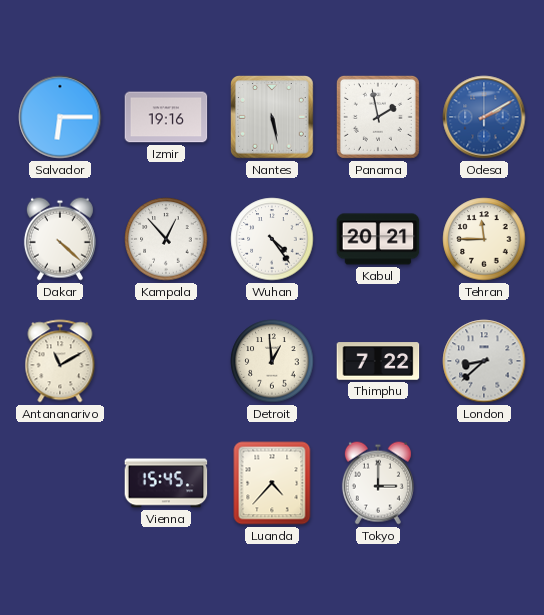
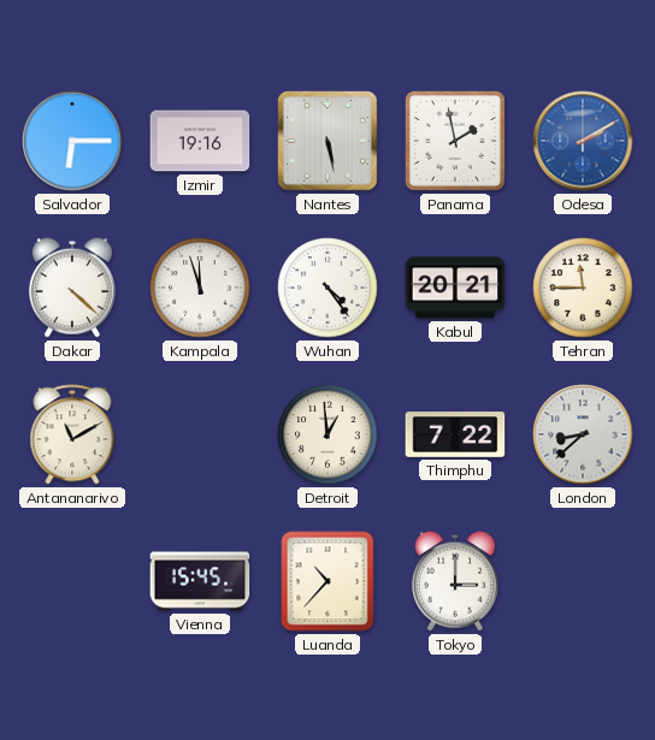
Kampala: 12:53 -> 11:57
Luanda: 4:37 -> 10:37
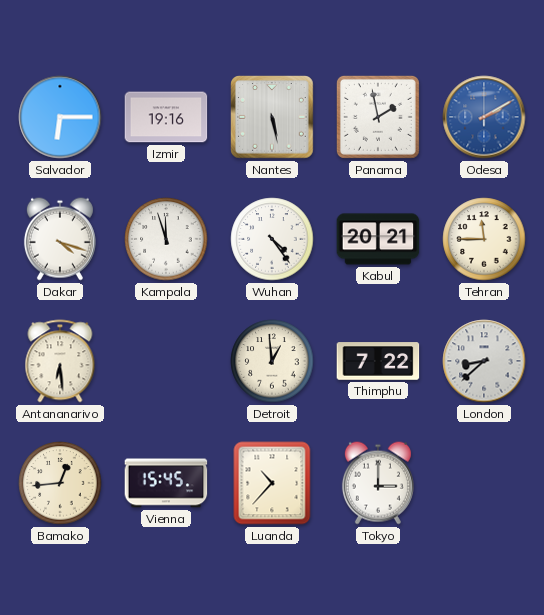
Dakar: 4:22 -> 4:18
Antananarivo: 11:10 -> 6:29
Bamako: none -> 12:44
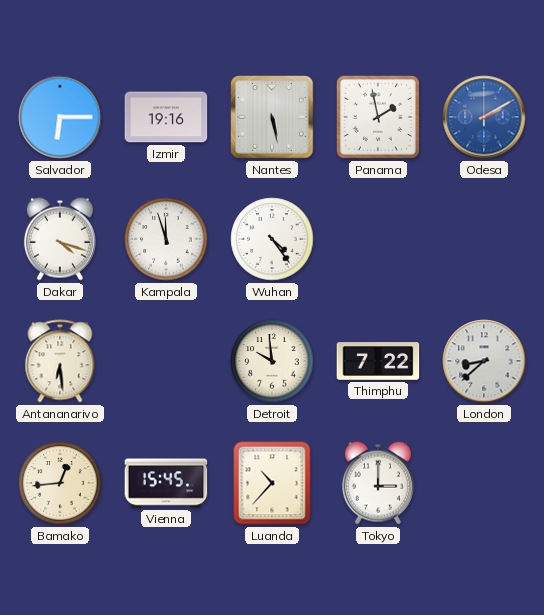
Kabul: 20:21 -> none
Tehran: 11:45 -> none
Detroit: 12:59 -> 9:59
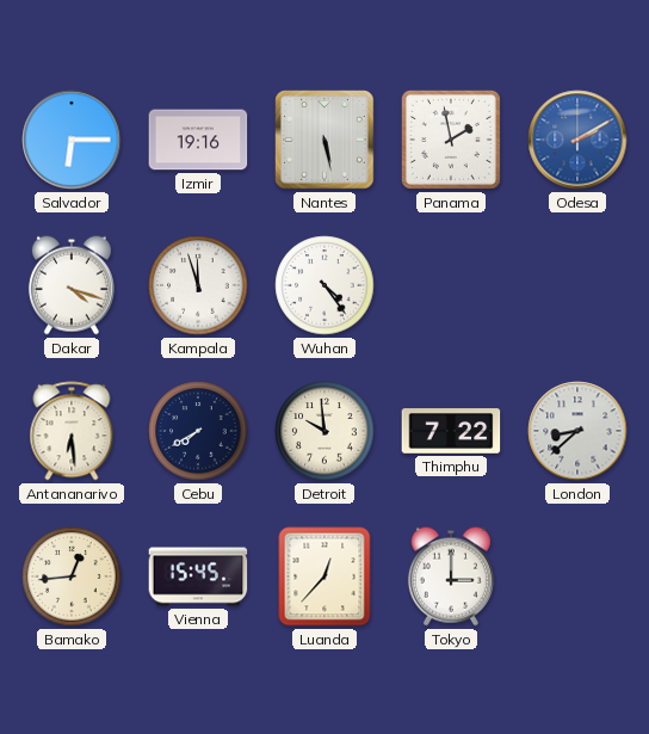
Cebu: none -> 7:40
Luanda: 10:37 -> 12:37
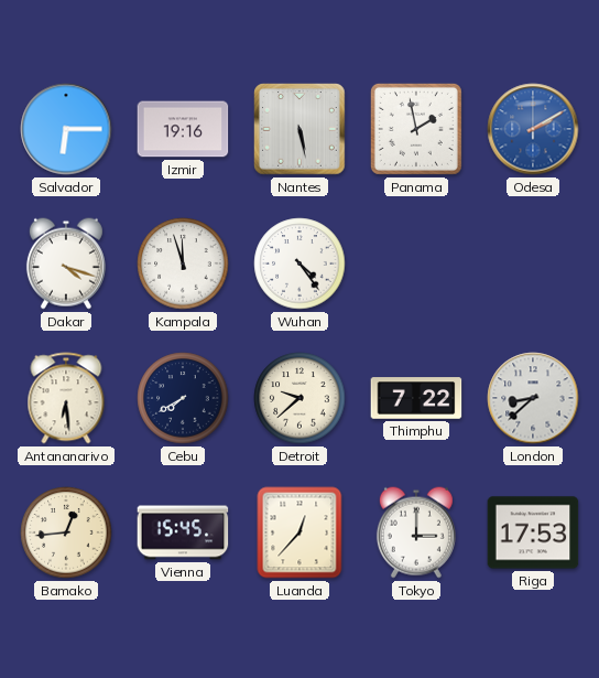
Detroit: 9:59 -> 9:38
Riga: none -> 17:53
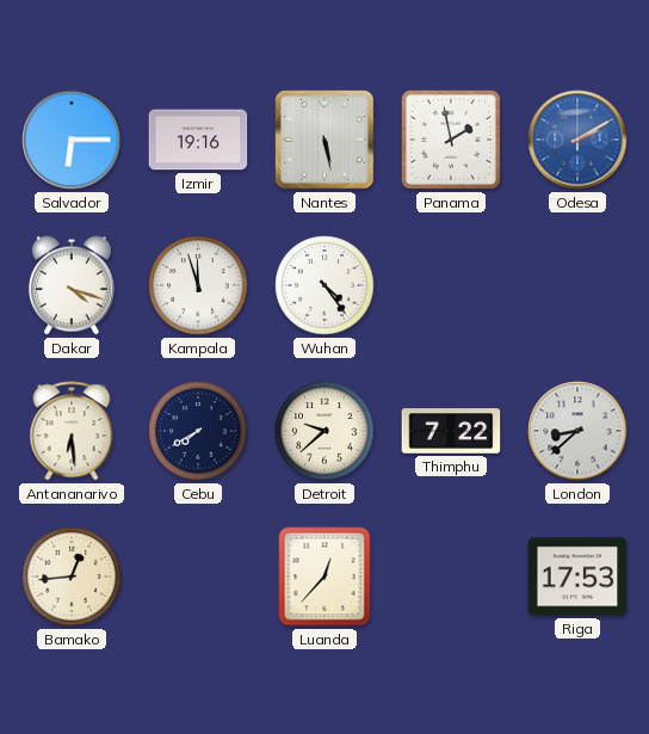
Vienna: 15:45 -> none
Tokyo: 3:00 -> none
